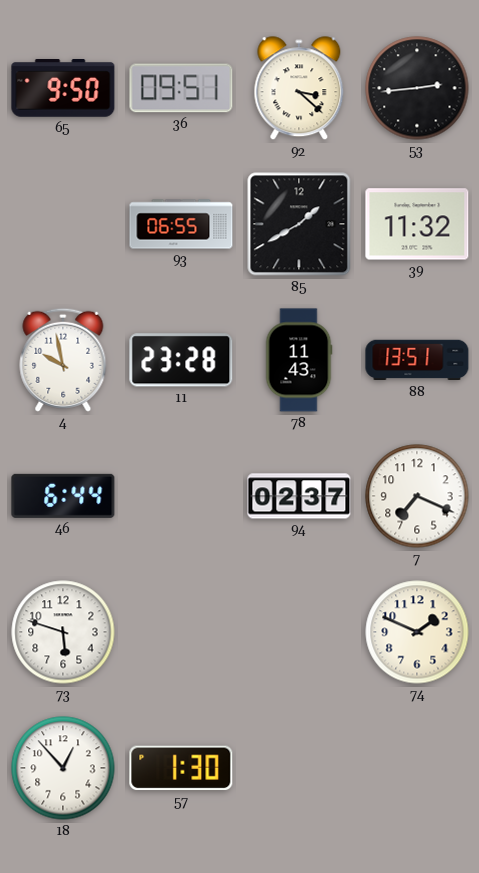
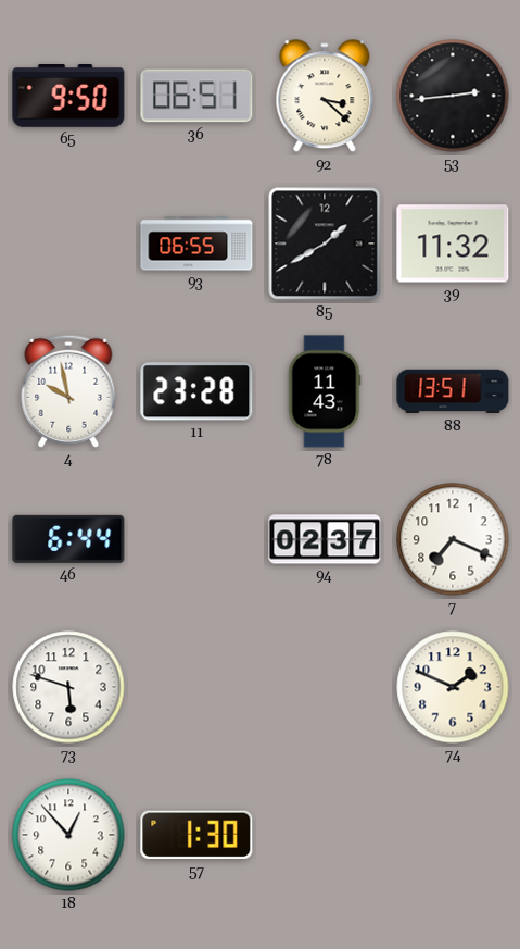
36: 09:51 -> 06:51
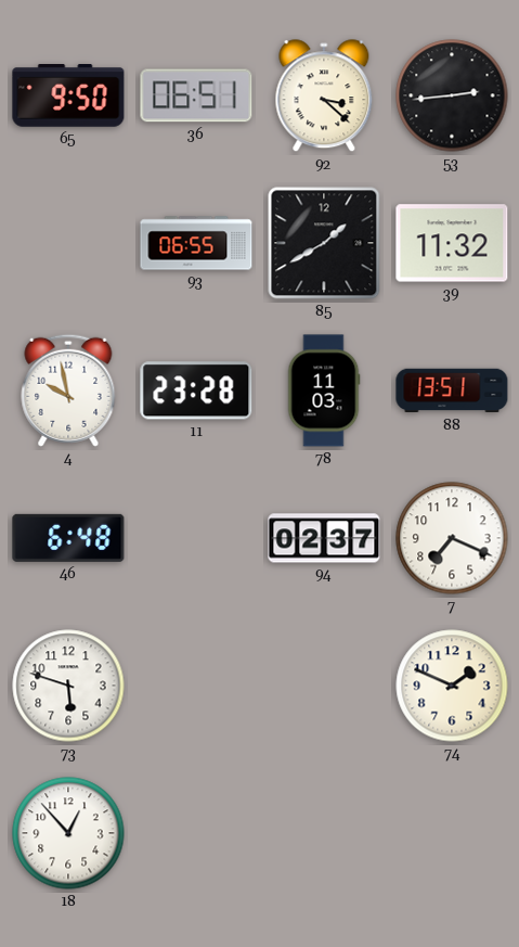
78: 11:43 -> 11:03
46: 6:44 -> 6:48
57: 1:30 -> none
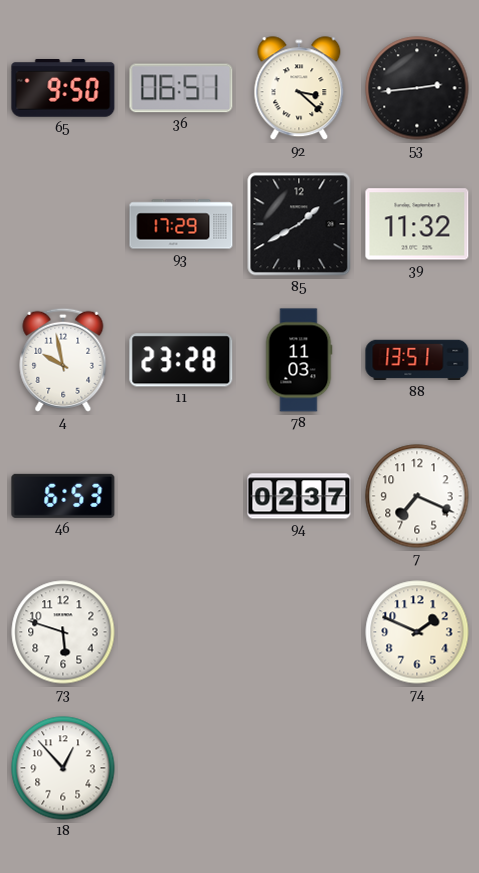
93: 06:55 -> 17:29
46: 6:48 -> 6:53
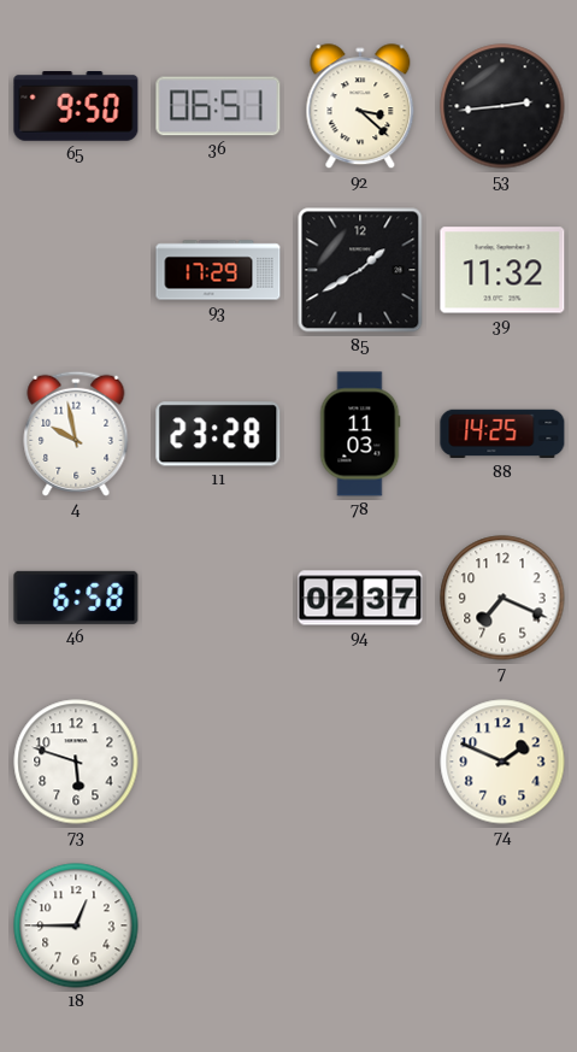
88: 13:51 -> 14:25
46: 6:53 -> 6:58
18: 12:53 -> 12:45
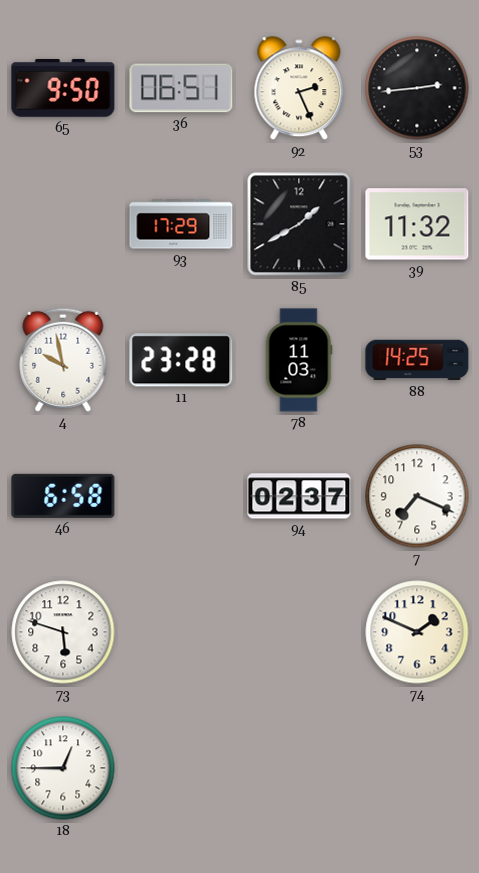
92: 3:22 -> 2:26
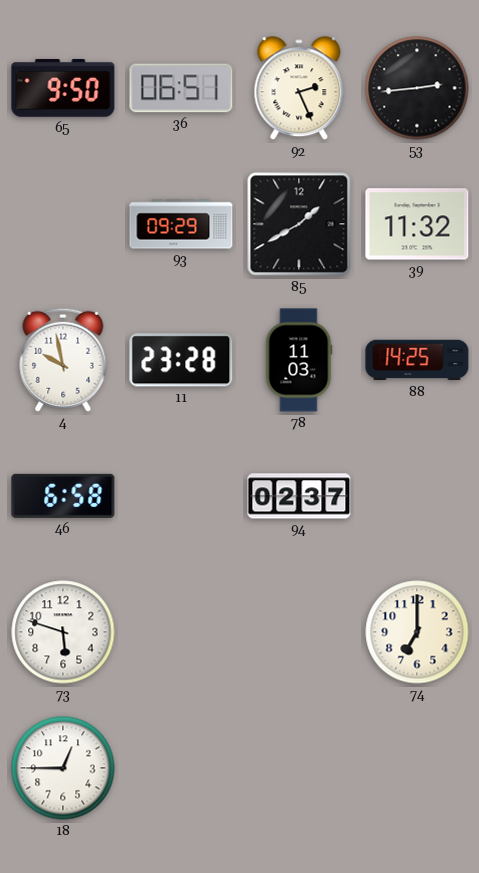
93: 17:29 -> 09:29
7: 7:19 -> none
74: 1:49 -> 7:00
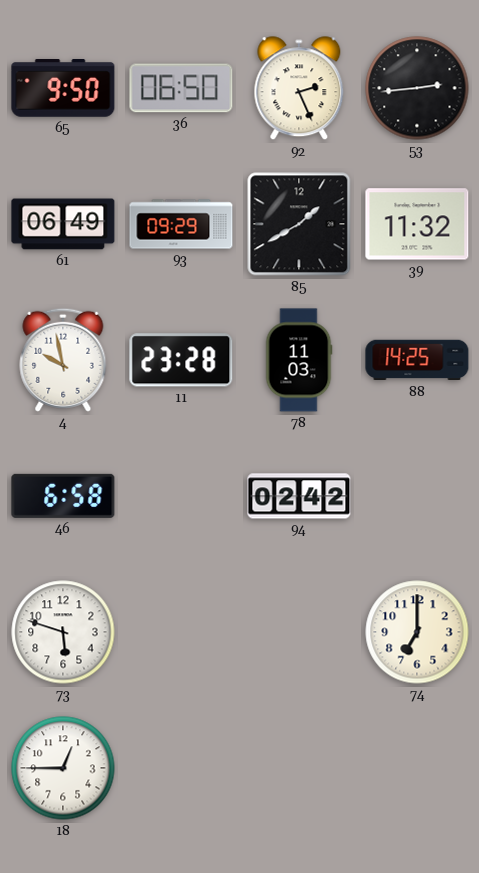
36: 06:51 -> 06:50
61: none -> 06:49
94: 02:37 -> 02:42
